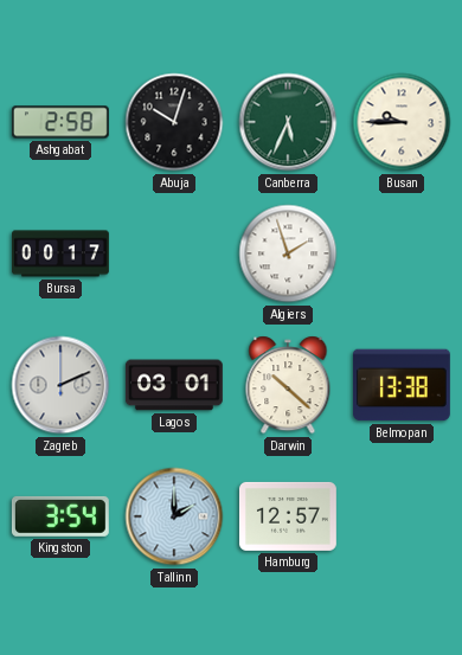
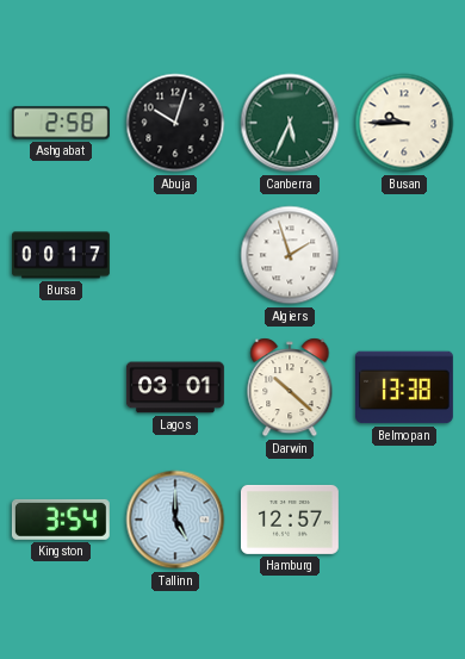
Zagreb: 2:11 -> none
Tallinn: 2:00 -> 5:00
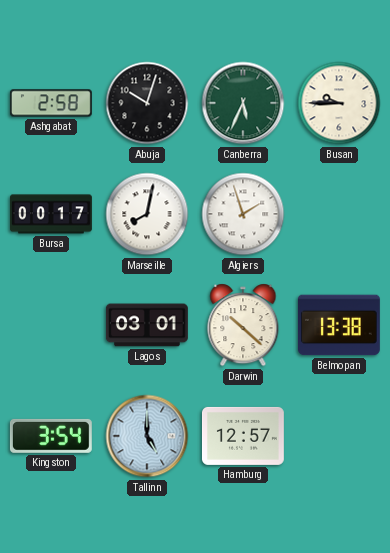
Marseille: none -> 8:02
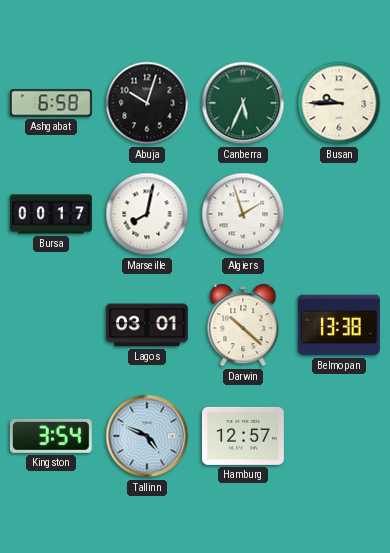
Ashgabat: 2:58 -> 6:58
Tallinn: 5:00 -> 4:49
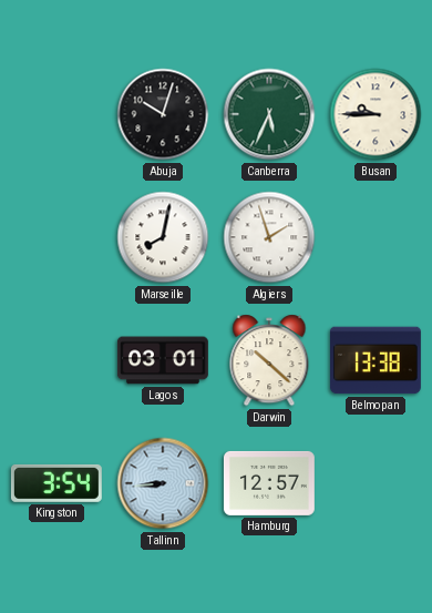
Ashgabat: 6:58 -> none
Bursa: 00:17 -> none
Tallinn: 4:49 -> 8:44
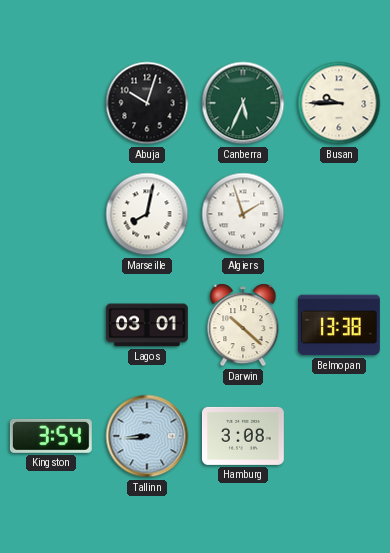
Hamburg: 12:57 -> 3:08
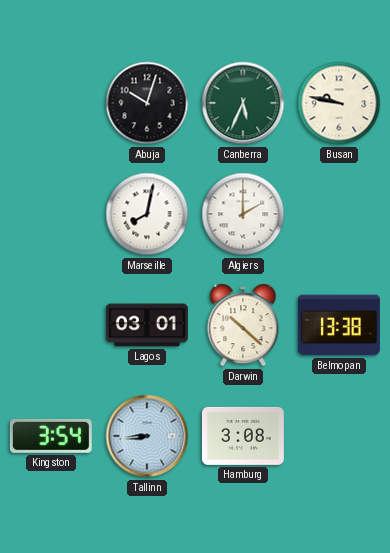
Busan: 9:45 -> 9:47
Algiers: 1:57 -> 2:00
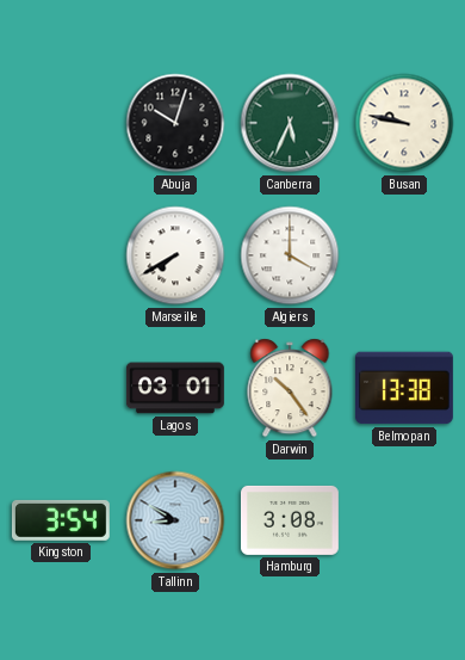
Marseille: 8:02 -> 7:40
Algiers: 2:00 -> 4:00
Darwin: 10:22 -> 10:24
Tallinn: 8:44 -> 8:50
